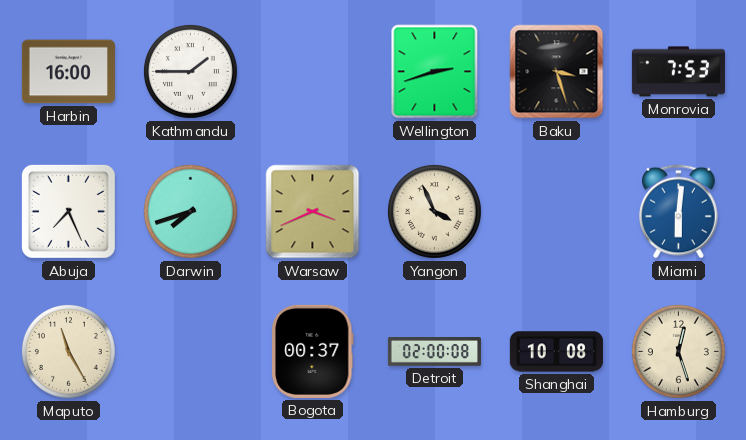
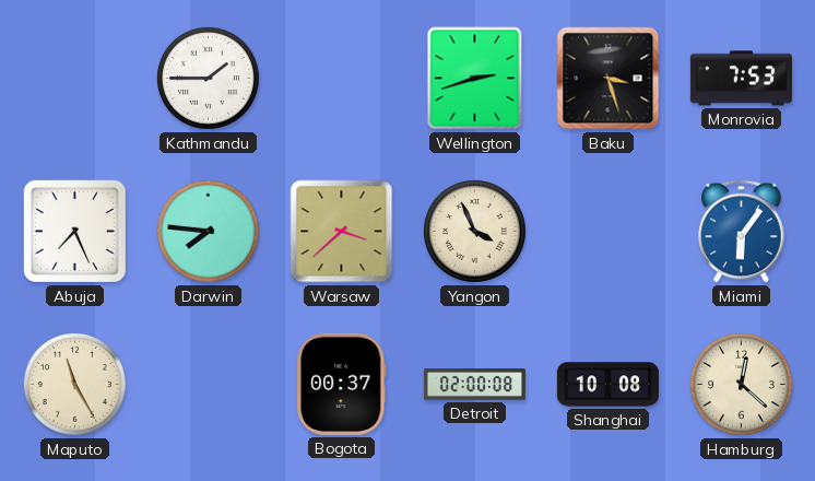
Harbin: 16:00 -> none
Darwin: 7:42 -> 7:46
Warsaw: 3:41 -> 3:38
Miami: 6:01 -> 6:06
Hamburg: 12:27 -> 12:22
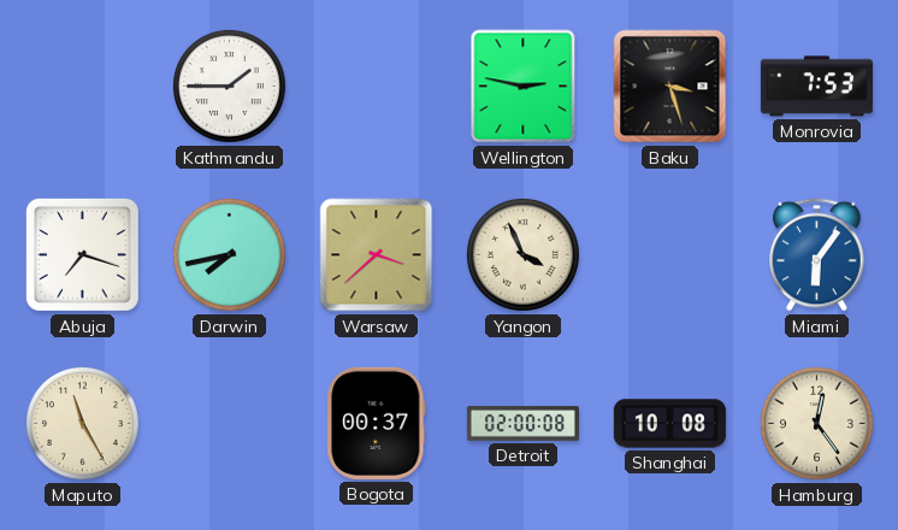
Wellington: 2:42 -> 2:47
Abuja: 7:26 -> 7:18
Darwin: 7:46 -> 7:43
Hamburg: 12:22 -> 12:24
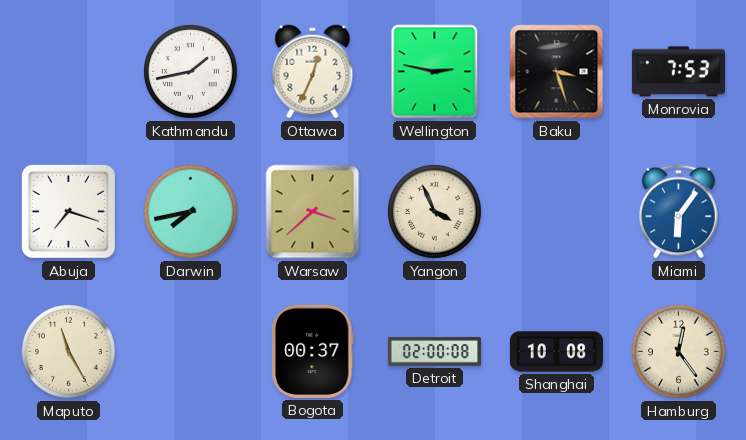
Kathmandu: 1:45 -> 1:43
Ottawa: none -> 12:34
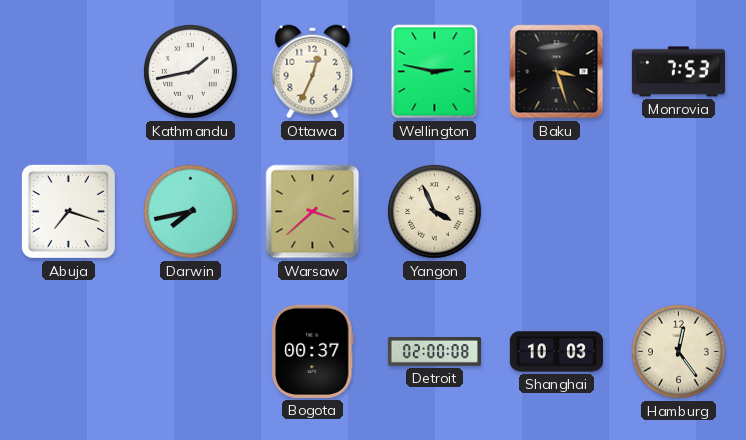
Miami: 6:06 -> none
Maputo: 11:25 -> none
Shanghai: 10:08 -> 10:03
